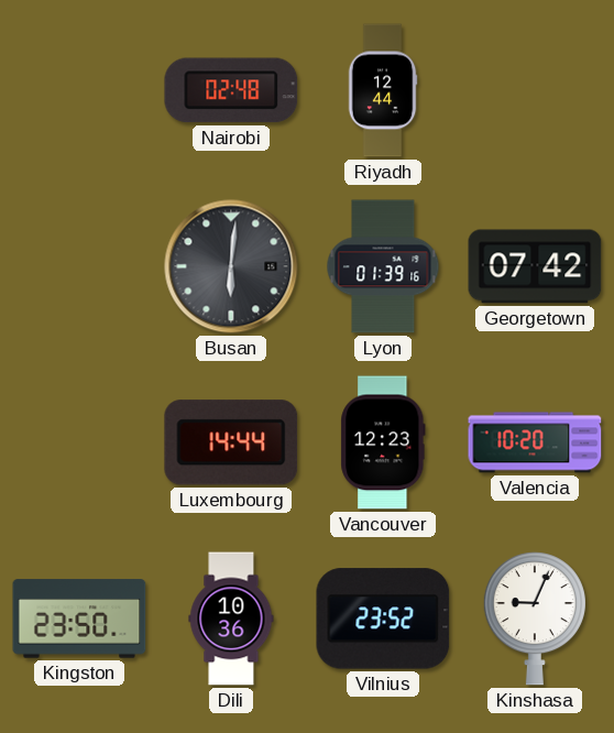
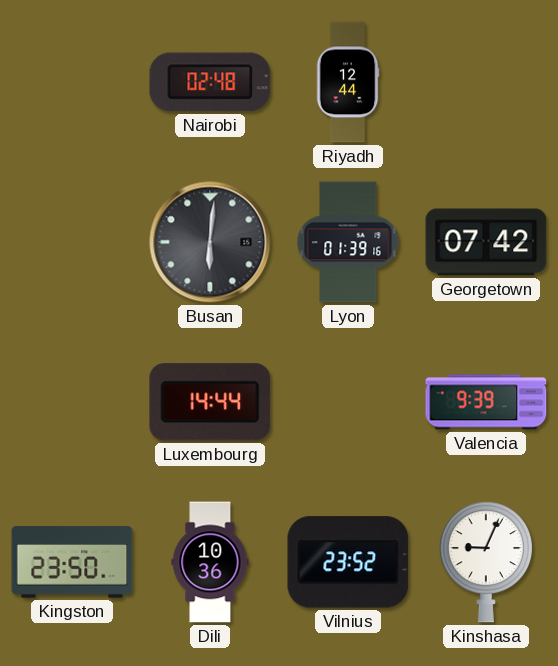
Vancouver: 12:23 -> none
Valencia: 10:20 -> 9:39
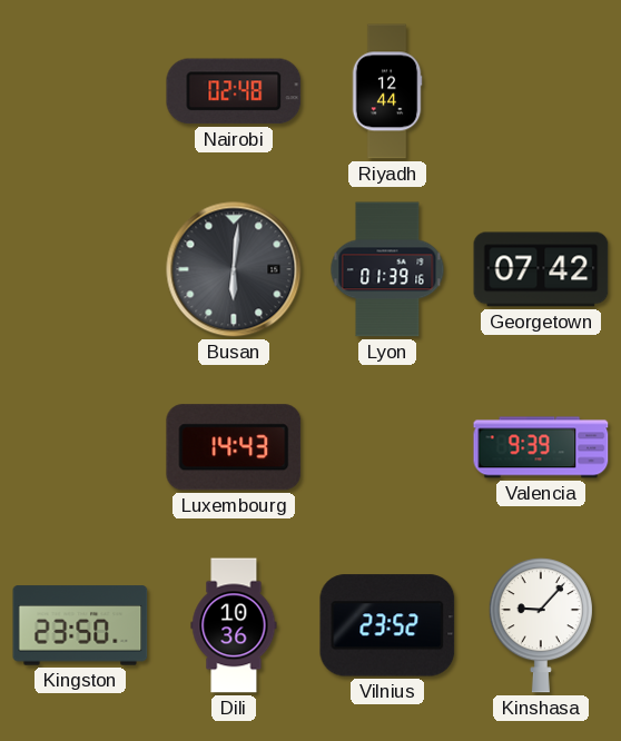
Luxembourg: 14:44 -> 14:43
Kinshasa: 9:04 -> 9:07
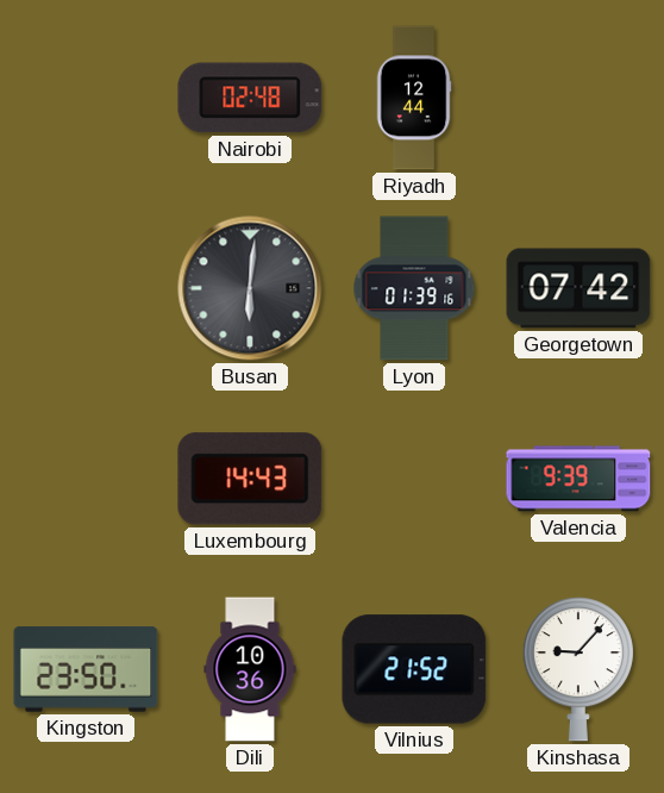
Vilnius: 23:52 -> 21:52
